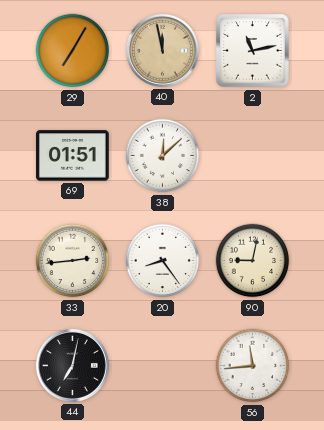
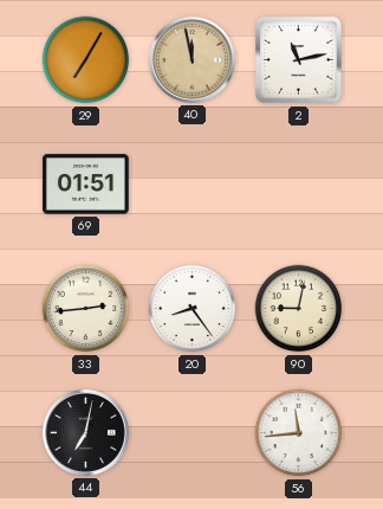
38: 12:08 -> none
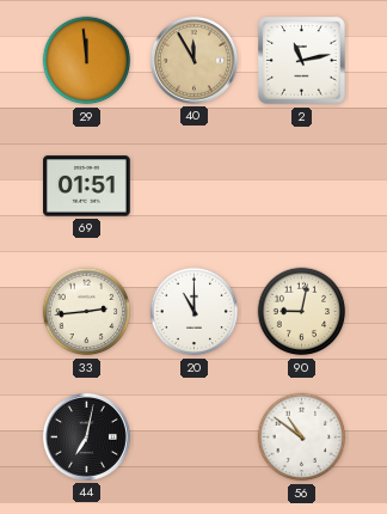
29: 7:05 -> 11:59
40: 11:58 -> 11:55
20: 8:24 -> 11:00
56: 11:44 -> 10:51
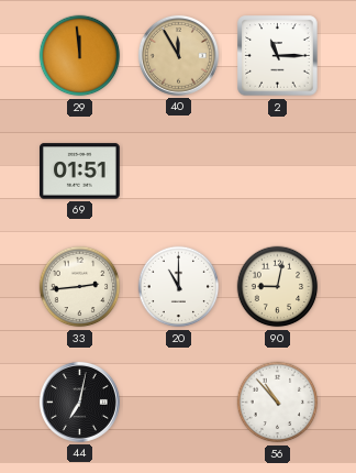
2: 11:13 -> 11:15
56: 10:51 -> 10:53
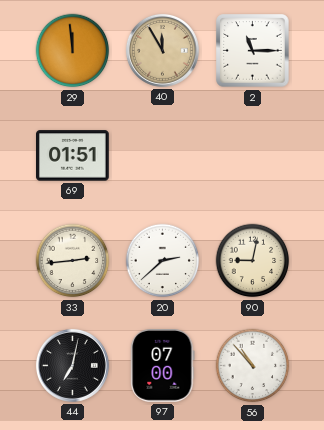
20: 11:00 -> 2:38
97: none -> 07:00
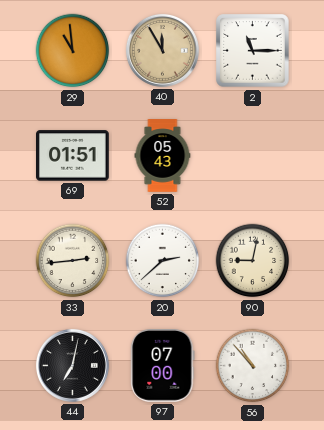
29: 11:59 -> 10:59
52: none -> 05:43
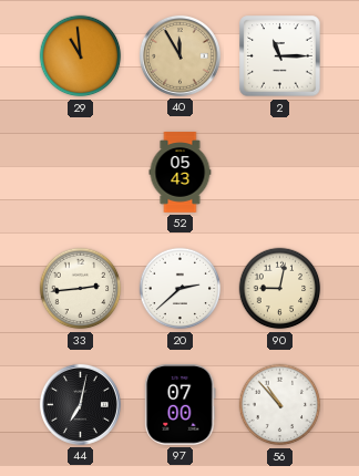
69: 01:51 -> none
